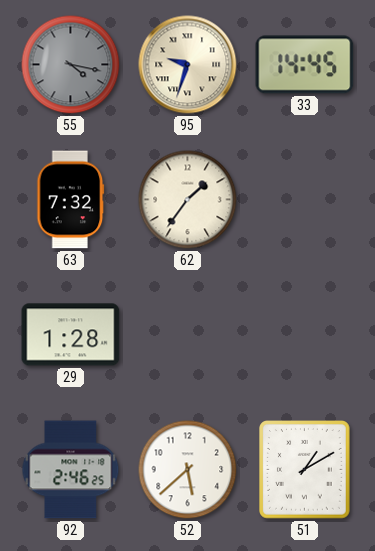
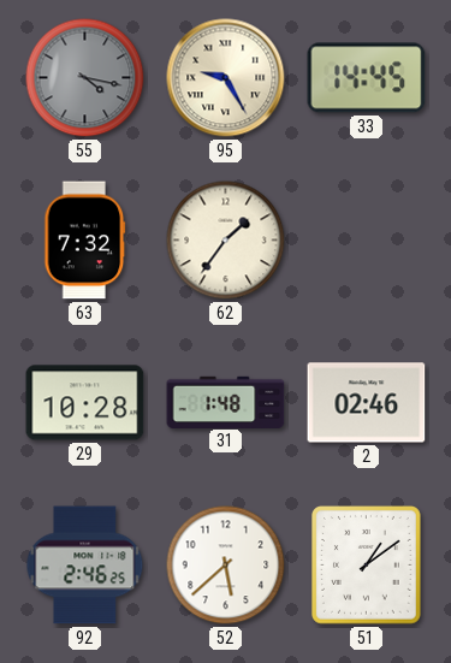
95: 9:33 -> 9:25
29: 1:28 -> 10:28
31: none -> 1:48
2: none -> 02:46
51: 1:10 -> 1:09
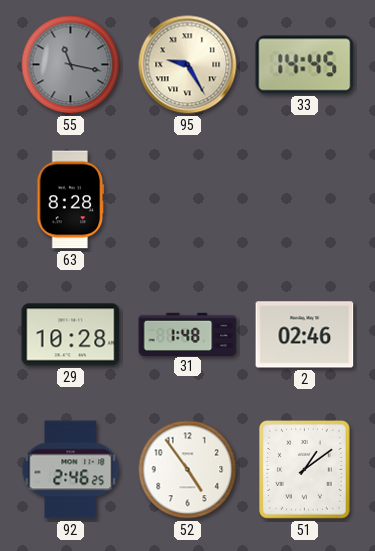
55: 4:17 -> 11:17
63: 7:32 -> 8:28
62: 1:36 -> none
52: 5:38 -> 4:54
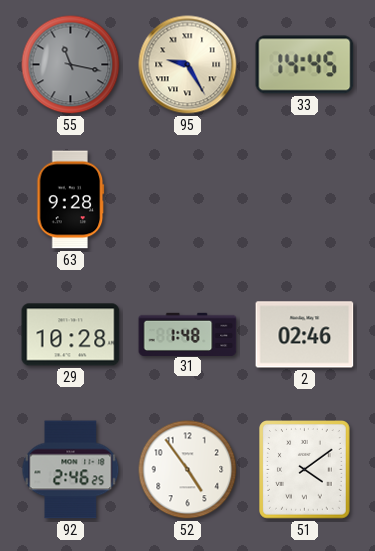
63: 8:28 -> 9:28
51: 1:09 -> 4:09
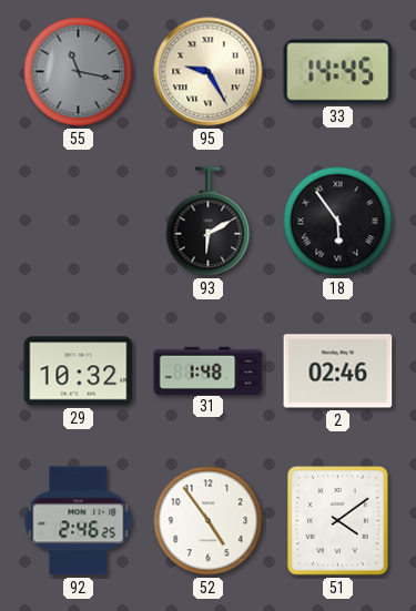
63: 9:28 -> none
93: none -> 6:10
18: none -> 5:54
29: 10:28 -> 10:32
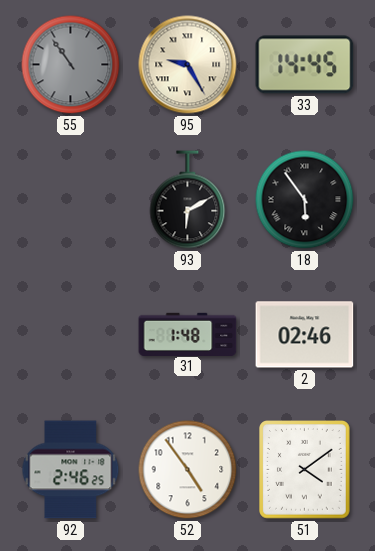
55: 11:17 -> 10:54
29: 10:32 -> none
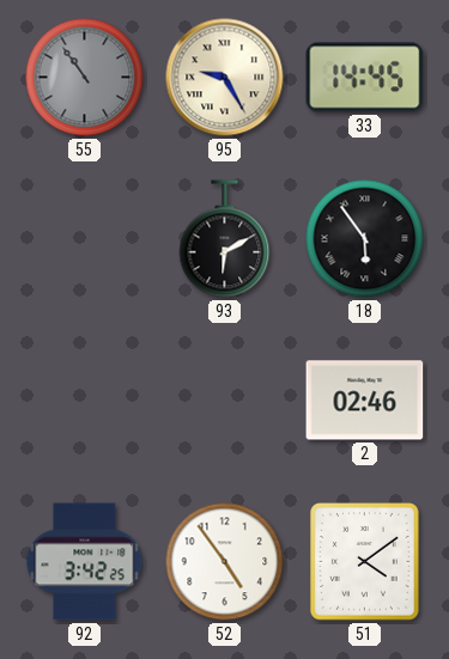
31: 1:48 -> none
92: 2:46 -> 3:42
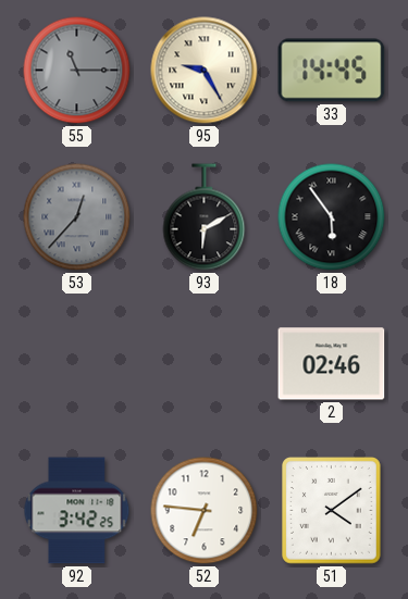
55: 10:54 -> 11:15
53: none -> 12:37
52: 4:54 -> 6:46
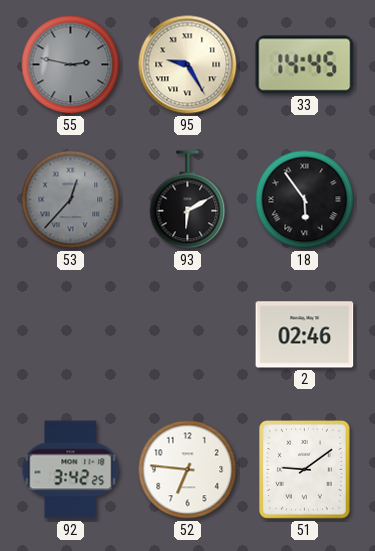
55: 11:15 -> 2:47
51: 4:09 -> 9:09
